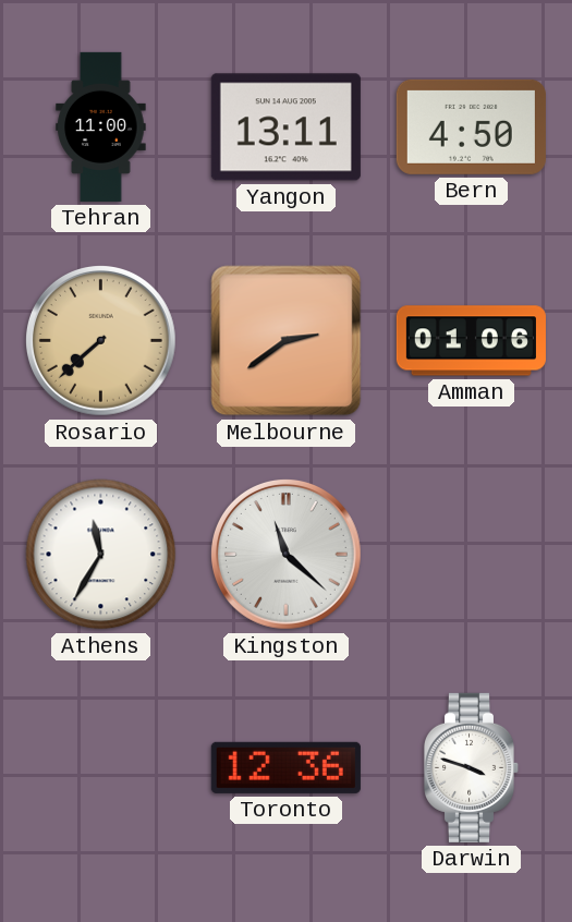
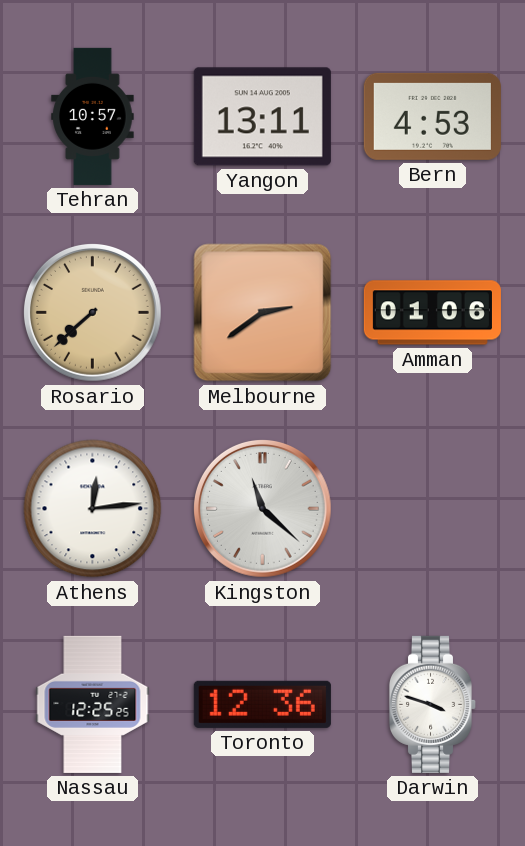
Tehran: 11:00 -> 10:57
Bern: 4:50 -> 4:53
Athens: 11:35 -> 12:14
Nassau: none -> 12:25
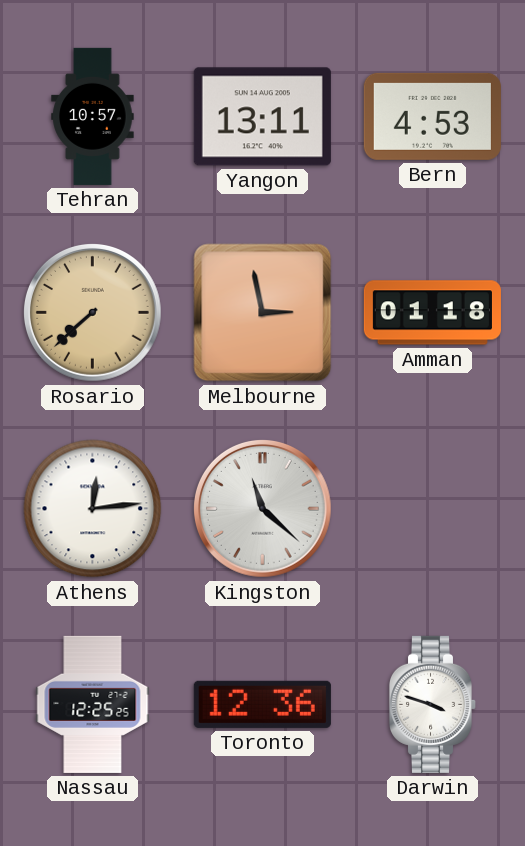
Melbourne: 2:39 -> 2:58
Amman: 01:06 -> 01:18
